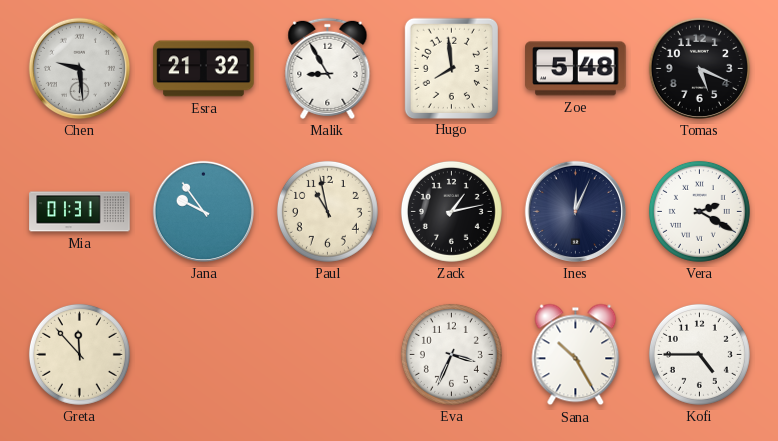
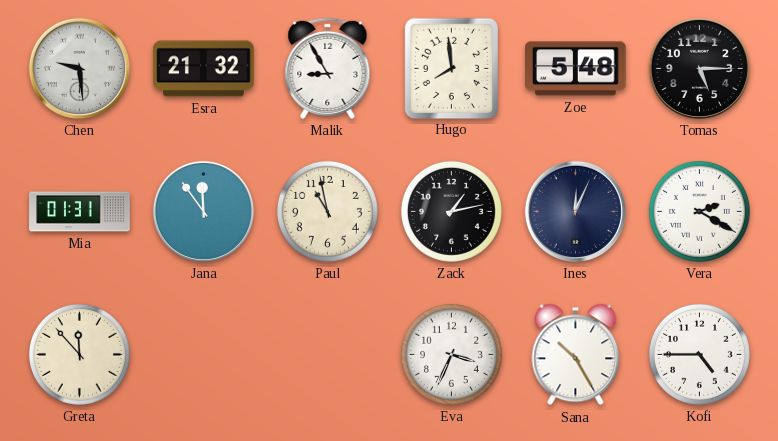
Tomas: 5:19 -> 5:15
Jana: 9:54 -> 11:54
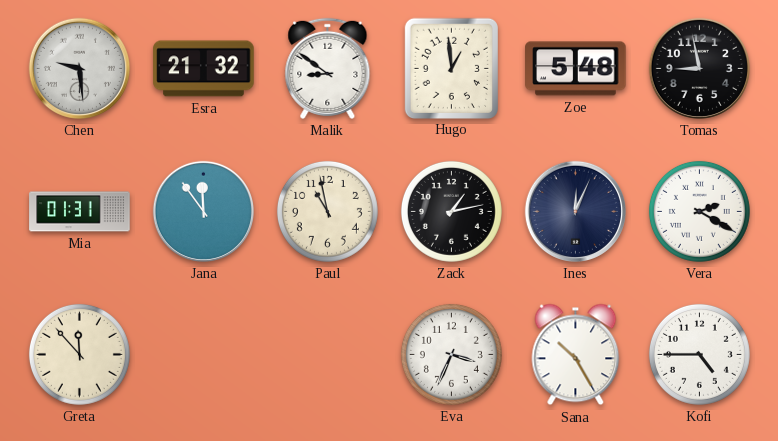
Malik: 8:55 -> 8:51
Hugo: 7:59 -> 12:59
Tomas: 5:15 -> 8:58
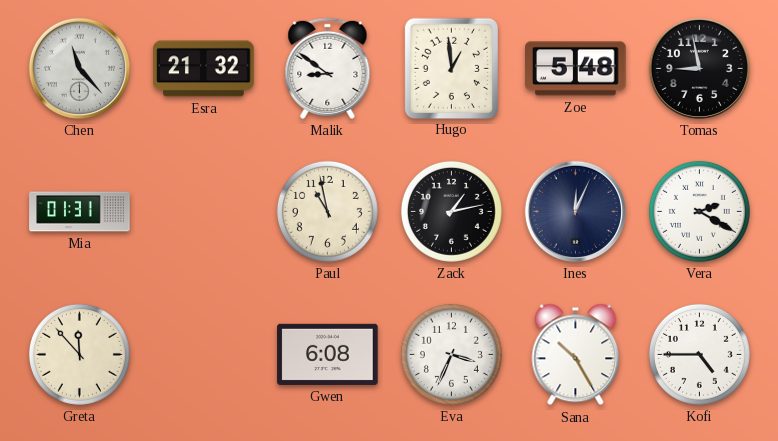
Chen: 9:29 -> 11:23
Jana: 11:54 -> none
Gwen: none -> 6:08
